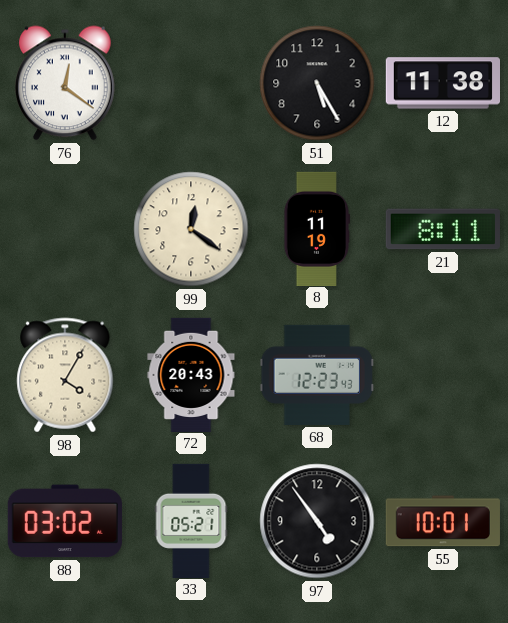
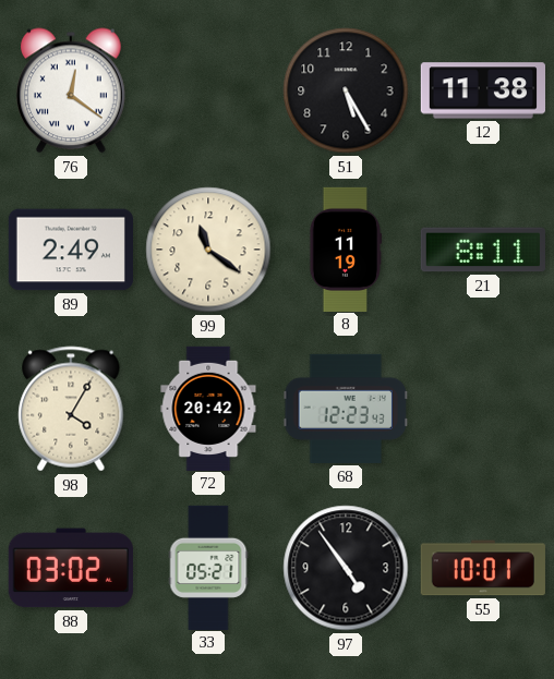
89: none -> 2:49
99: 12:21 -> 11:21
72: 20:43 -> 20:42
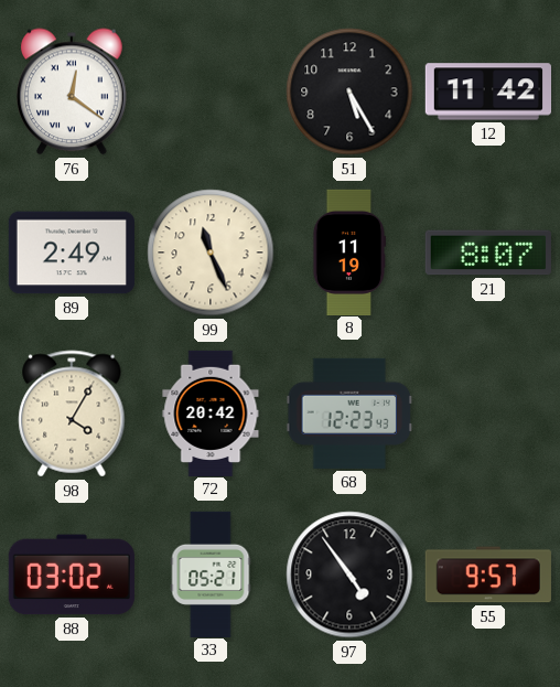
12: 11:38 -> 11:42
99: 11:21 -> 11:26
21: 8:11 -> 8:07
55: 10:01 -> 9:57
